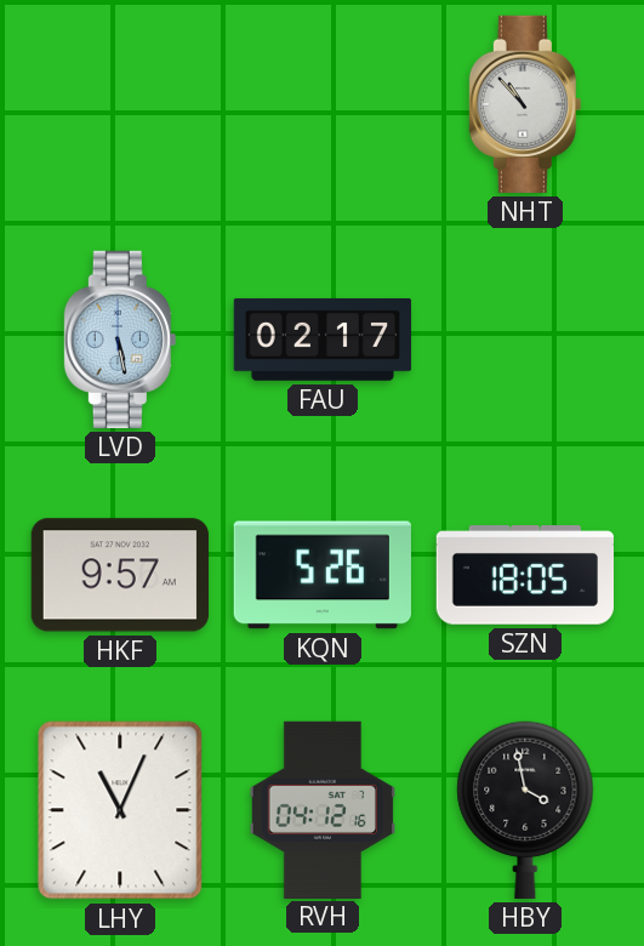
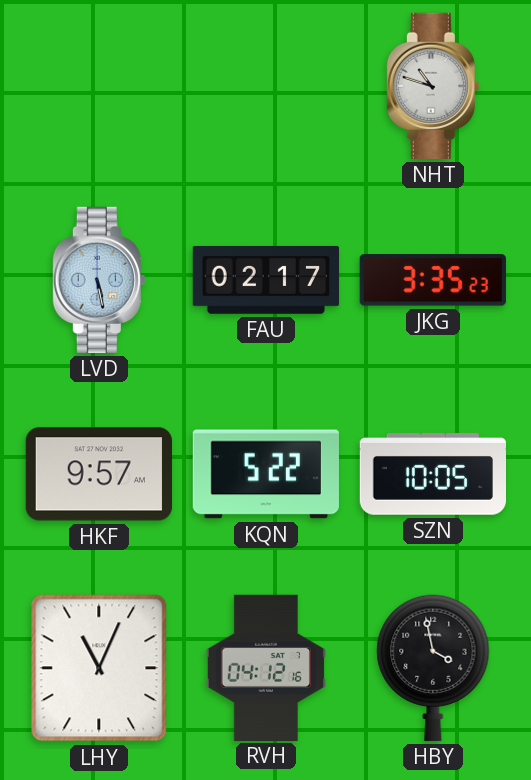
NHT: 10:53 -> 10:48
JKG: none -> 3:35
KQN: 5:26 -> 5:22
SZN: 18:05 -> 10:05
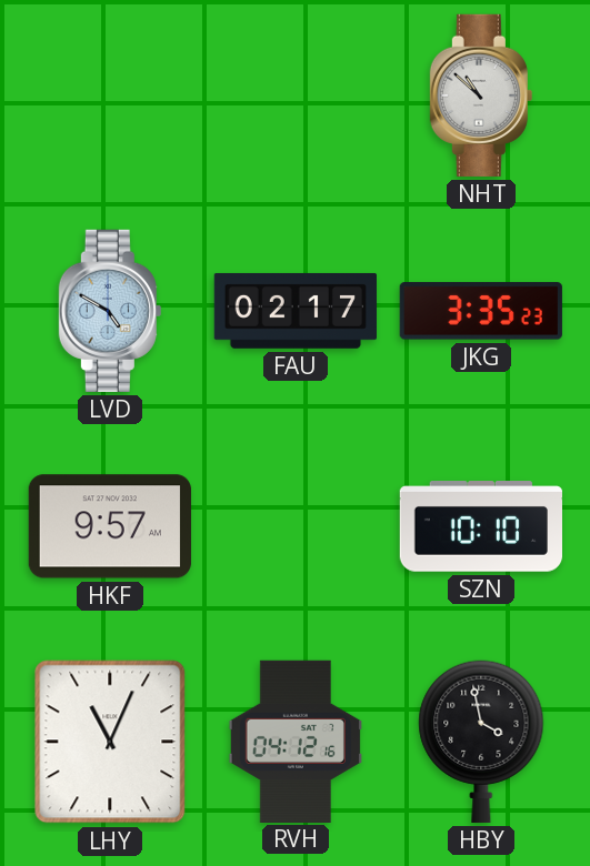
NHT: 10:48 -> 10:52
LVD: 5:28 -> 4:50
KQN: 5:22 -> none
SZN: 10:05 -> 10:10
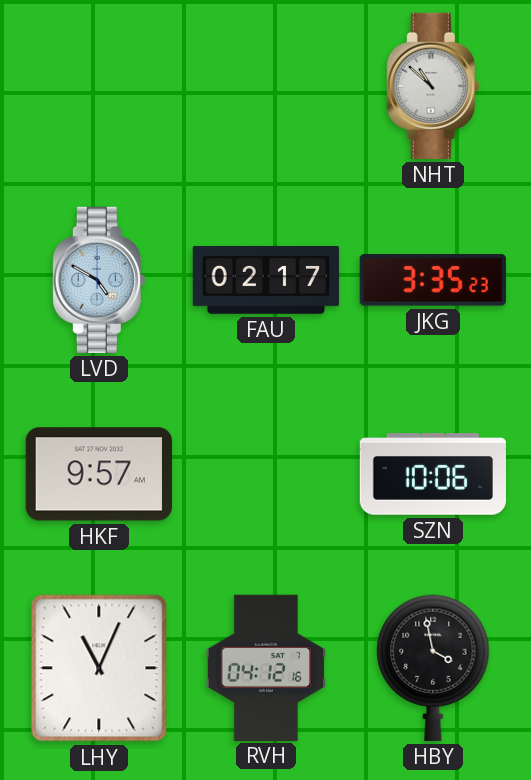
SZN: 10:10 -> 10:06
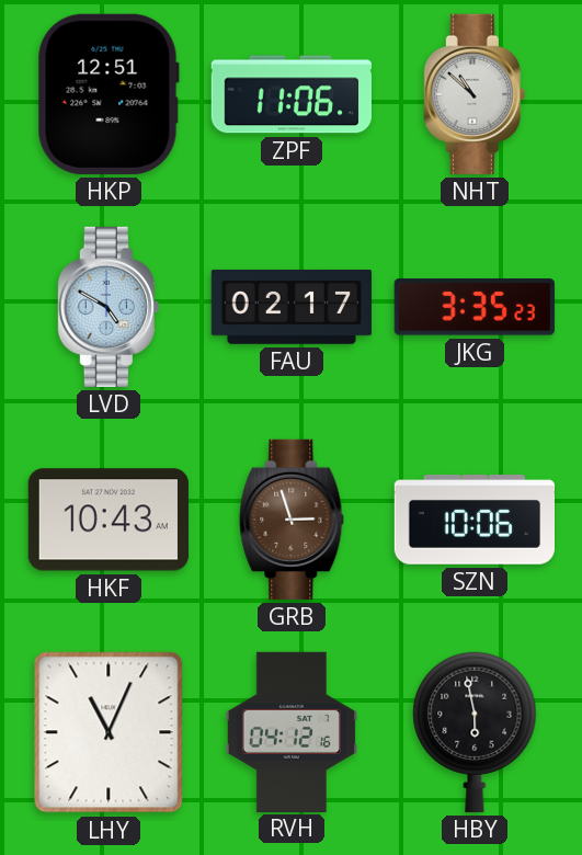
HKP: none -> 12:51
ZPF: none -> 11:06
HKF: 9:57 -> 10:43
GRB: none -> 2:57
HBY: 3:58 -> 5:58
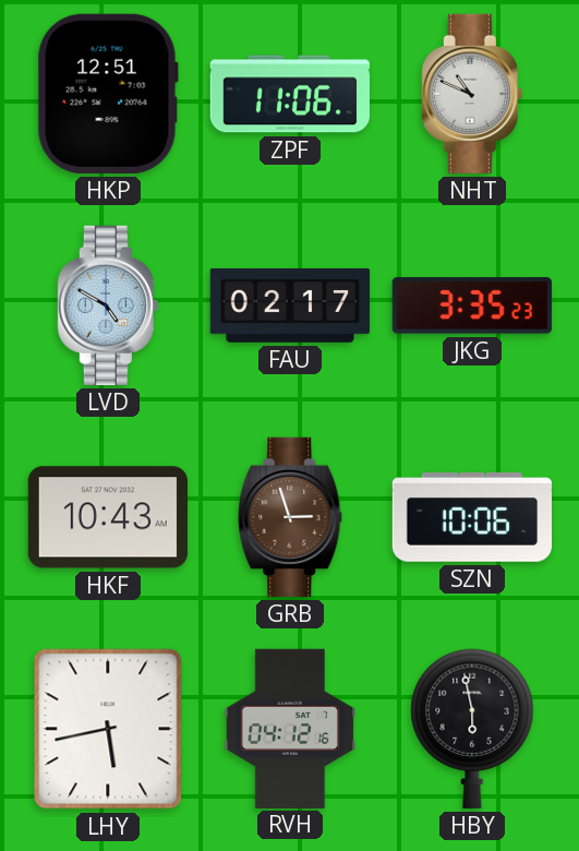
NHT: 10:52 -> 10:49
LHY: 11:04 -> 5:43
